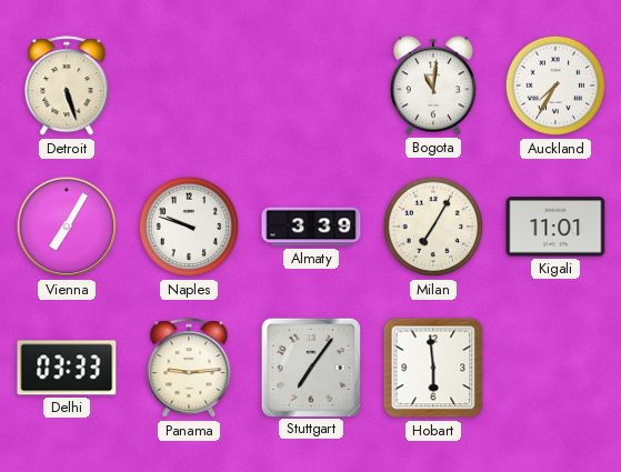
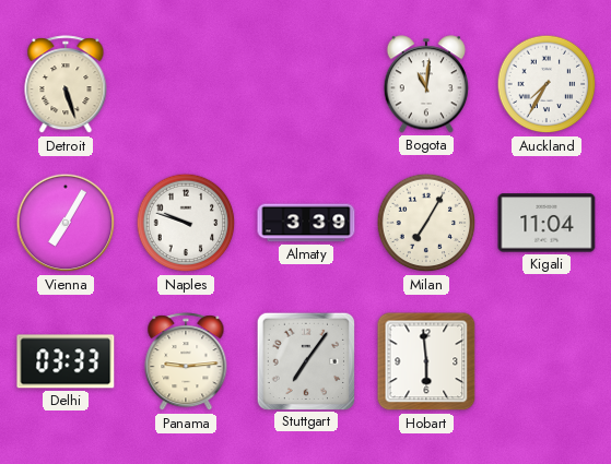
Kigali: 11:01 -> 11:04
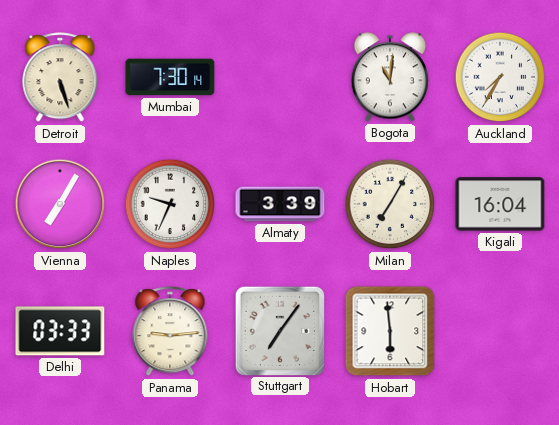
Mumbai: none -> 7:30
Naples: 9:48 -> 9:34
Kigali: 11:04 -> 16:04
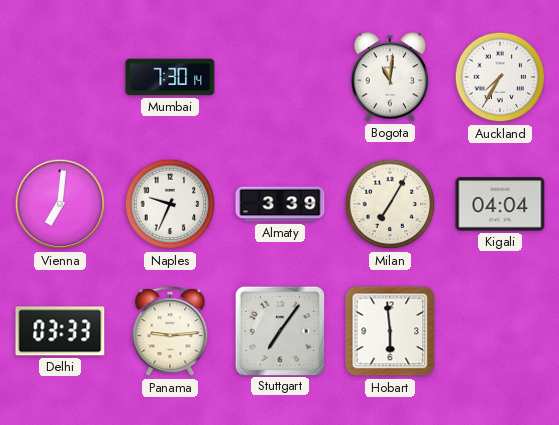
Detroit: 5:27 -> none
Vienna: 7:05 -> 7:01
Kigali: 16:04 -> 04:04
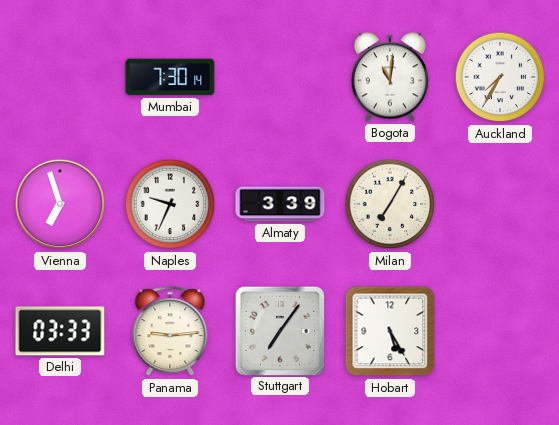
Vienna: 7:01 -> 6:57
Kigali: 04:04 -> none
Hobart: 5:59 -> 5:25
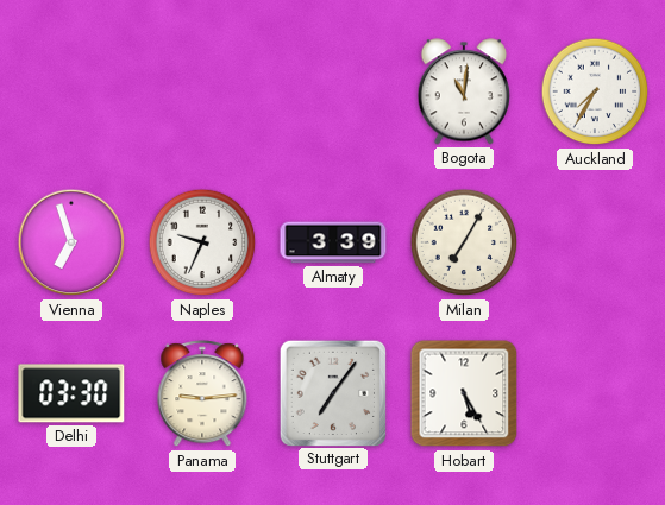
Mumbai: 7:30 -> none
Delhi: 03:33 -> 03:30
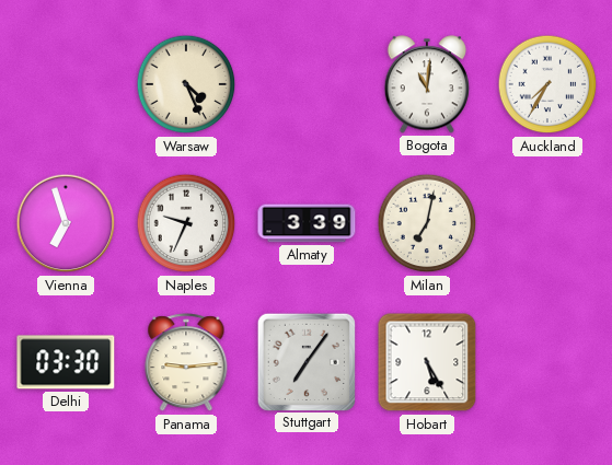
Warsaw: none -> 4:26
Milan: 7:05 -> 7:02
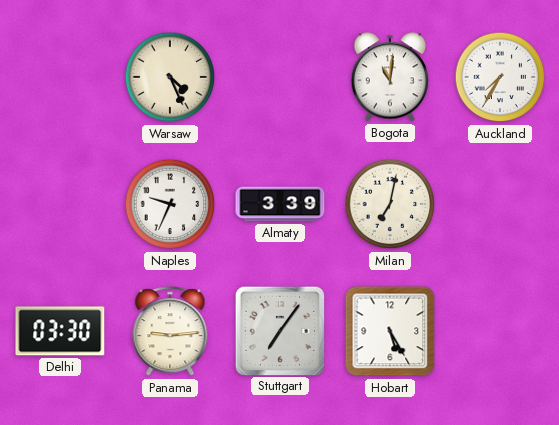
Vienna: 6:57 -> none
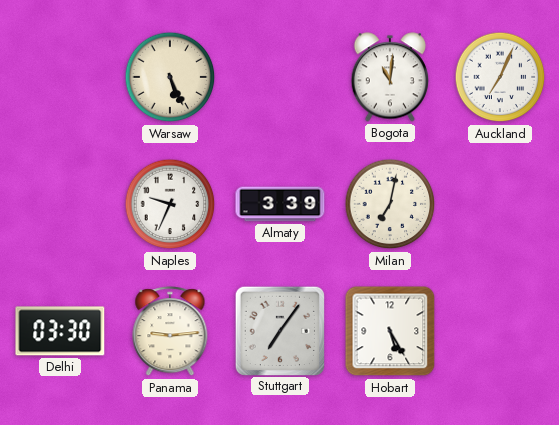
Warsaw: 4:26 -> 5:26
Auckland: 7:35 -> 7:04
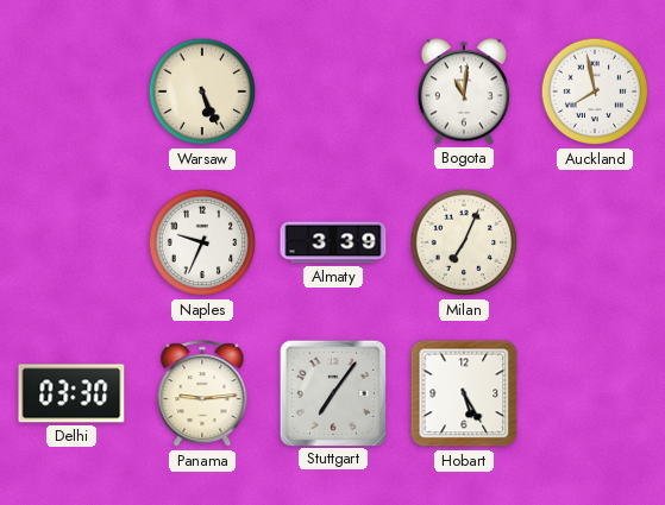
Auckland: 7:04 -> 7:58
Milan: 7:02 -> 7:04
